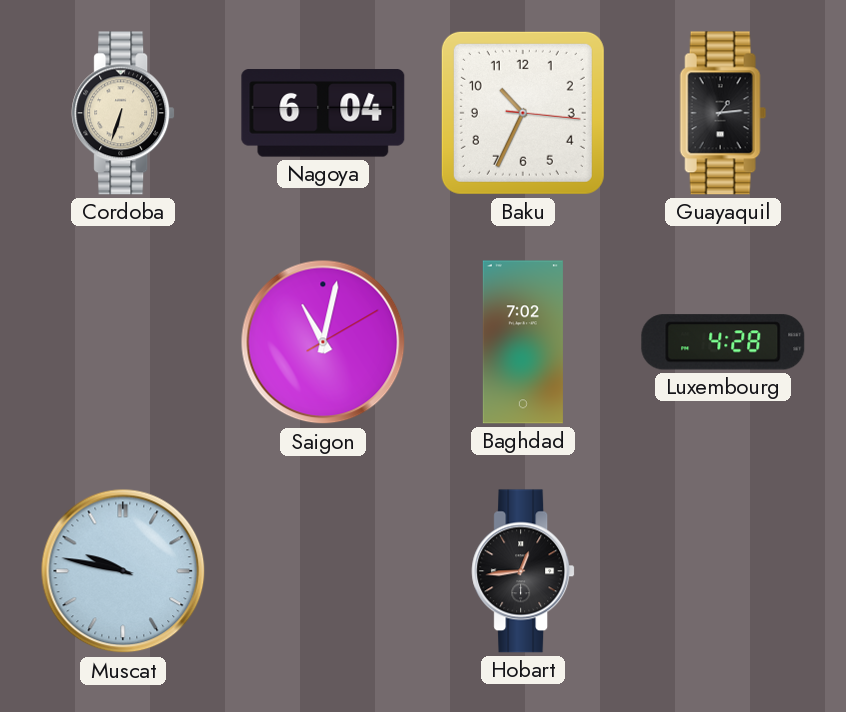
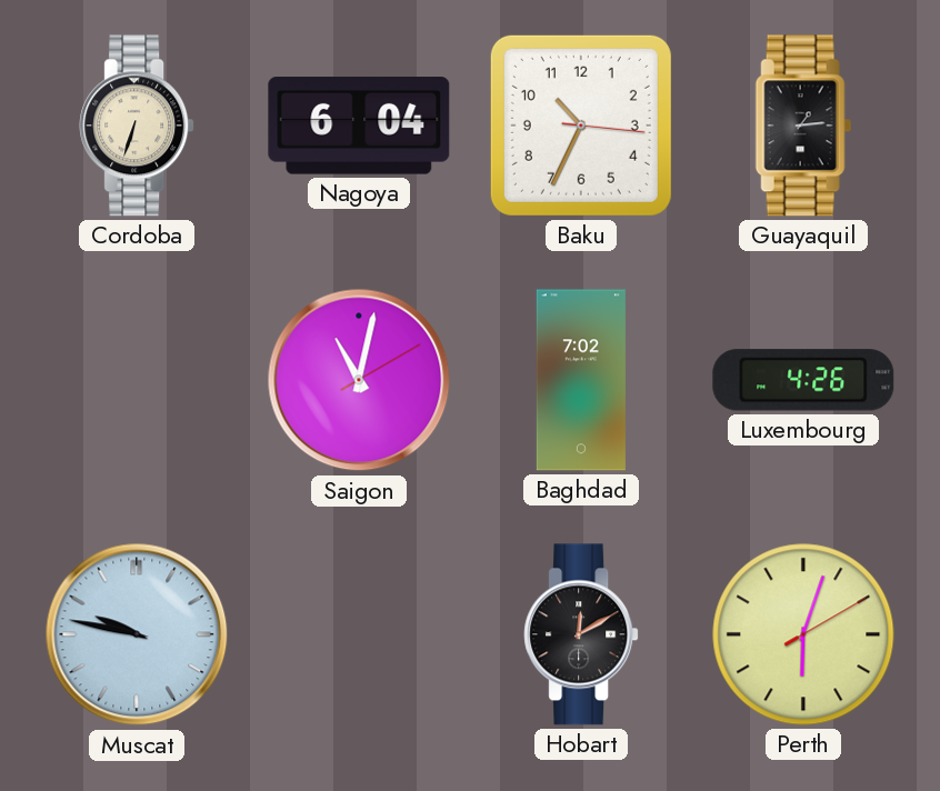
Luxembourg: 4:28 -> 4:26
Hobart: 12:44 -> 12:10
Perth: none -> 6:03
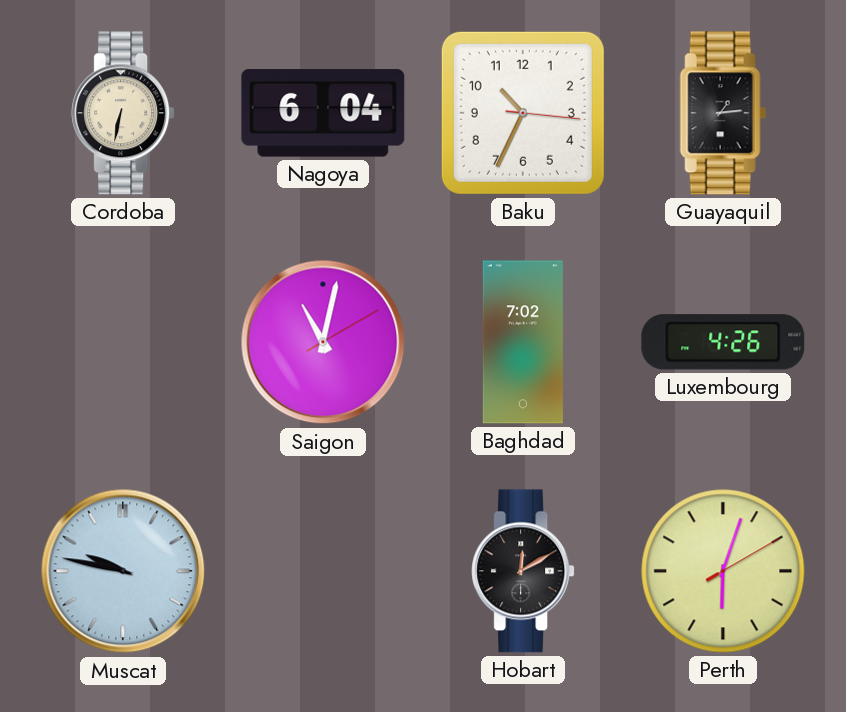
Cordoba: 6:33 -> 6:32
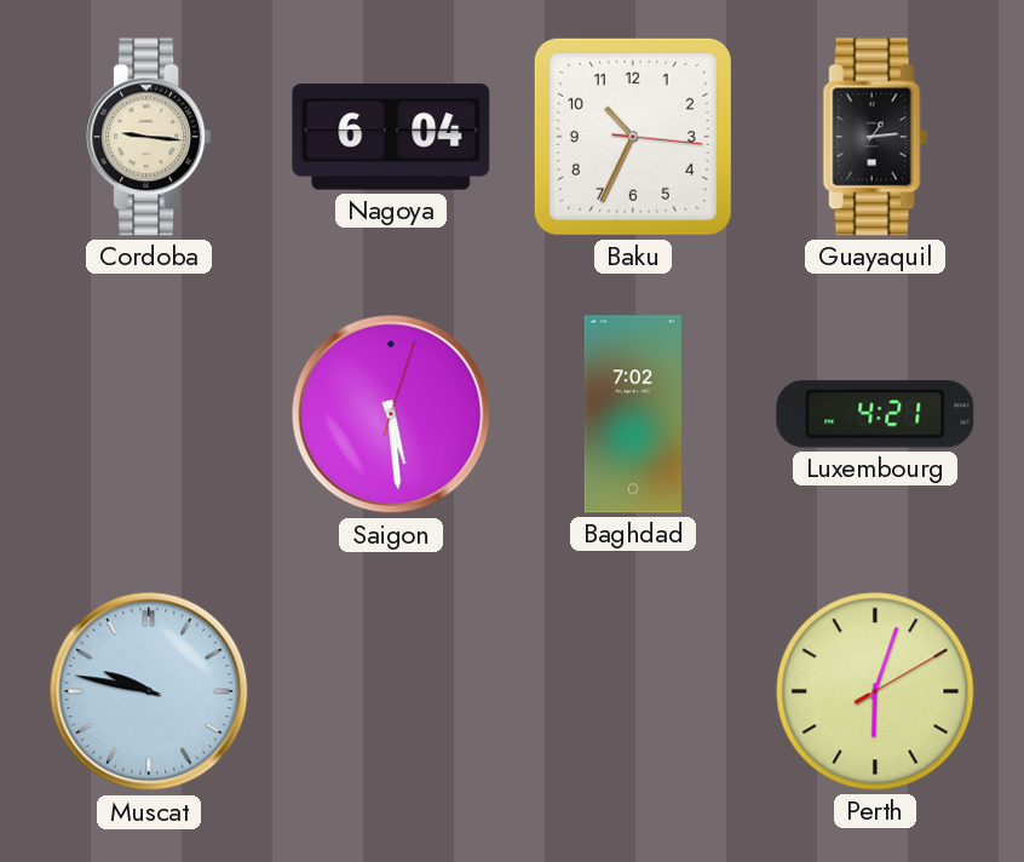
Cordoba: 6:32 -> 9:16
Saigon: 11:02 -> 5:29
Luxembourg: 4:26 -> 4:21
Hobart: 12:10 -> none
